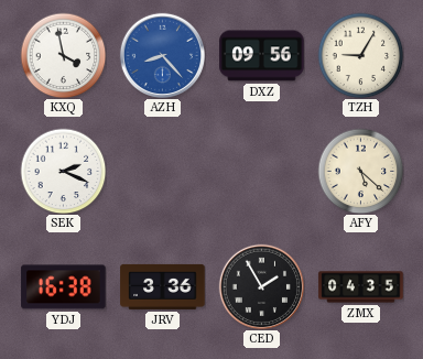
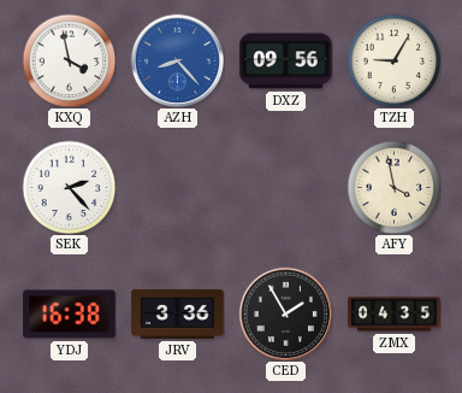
SEK: 2:19 -> 2:23
AFY: 5:22 -> 3:58
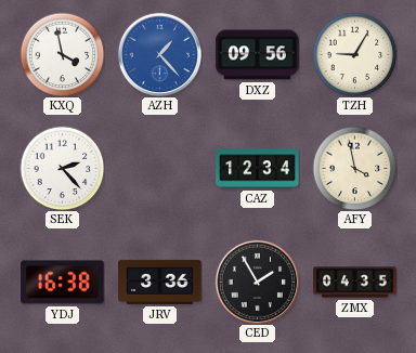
AZH: 8:23 -> 1:23
CAZ: none -> 12:34
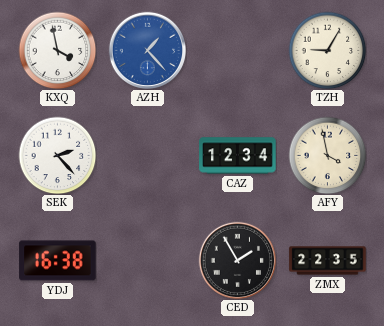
DXZ: 09:56 -> none
JRV: 3:36 -> none
ZMX: 04:35 -> 22:35
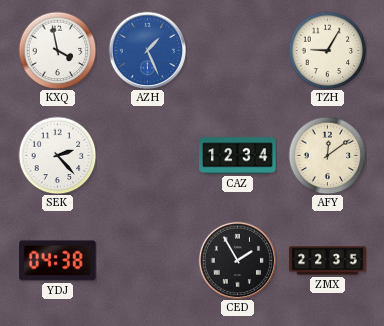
AZH: 1:23 -> 1:26
AFY: 3:58 -> 12:09
YDJ: 16:38 -> 04:38
